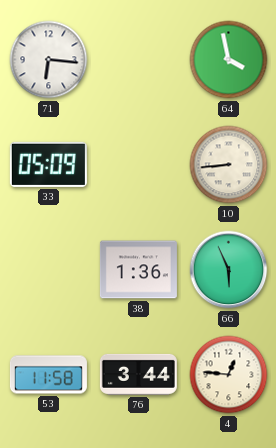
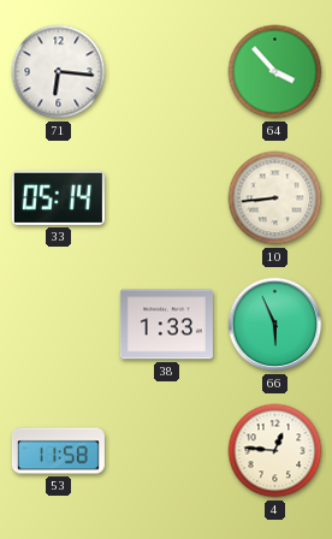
64: 3:58 -> 3:53
33: 05:09 -> 05:14
38: 1:36 -> 1:33
76: 3:44 -> none
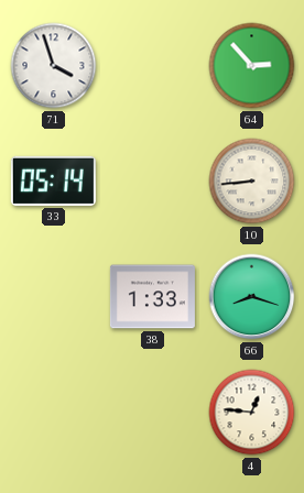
71: 6:16 -> 3:57
64: 3:53 -> 2:53
66: 5:56 -> 8:18
53: 11:58 -> none
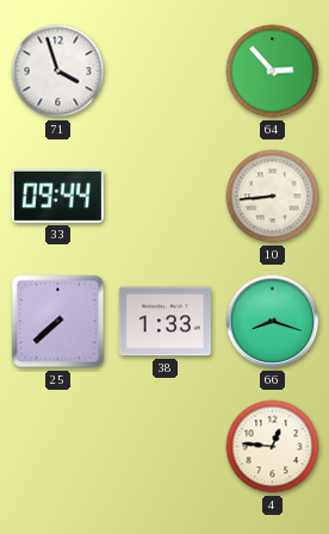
33: 05:14 -> 09:44
25: none -> 7:38
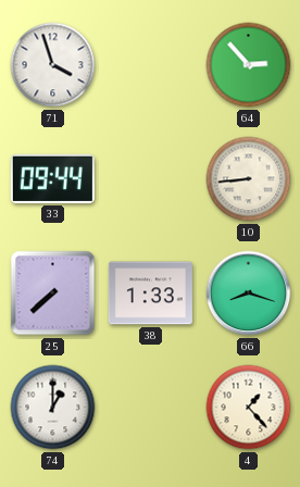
74: none -> 1:00
4: 12:46 -> 1:23
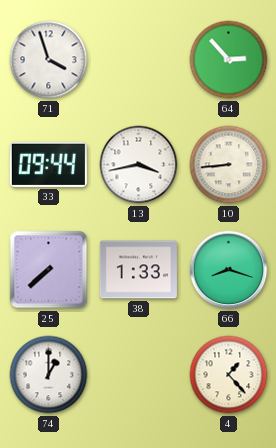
13: none -> 3:43
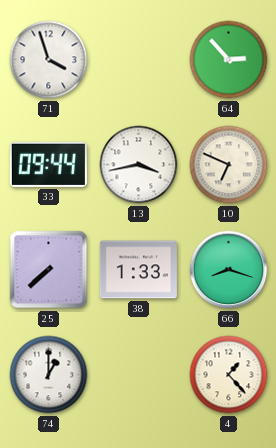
10: 8:44 -> 6:49
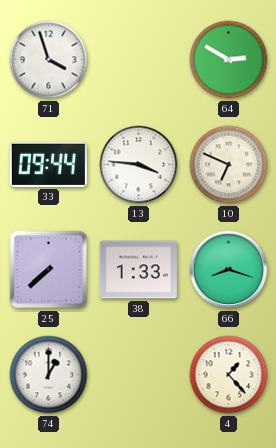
64: 2:53 -> 2:50
13: 3:43 -> 3:46
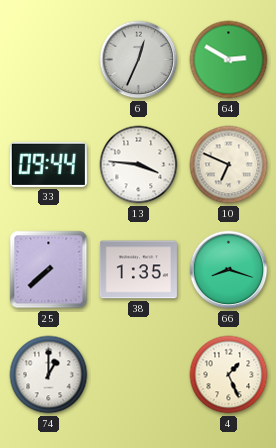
71: 3:57 -> none
6: none -> 12:34
38: 1:33 -> 1:35
4: 1:23 -> 1:26
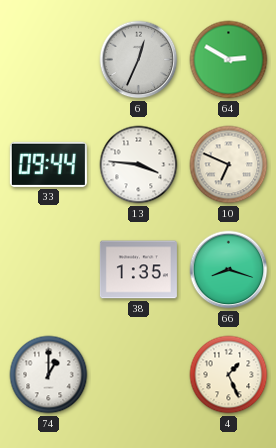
25: 7:38 -> none
